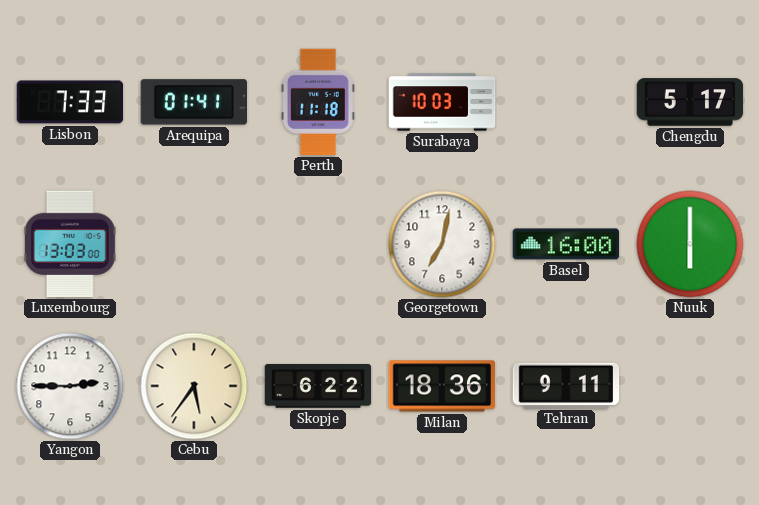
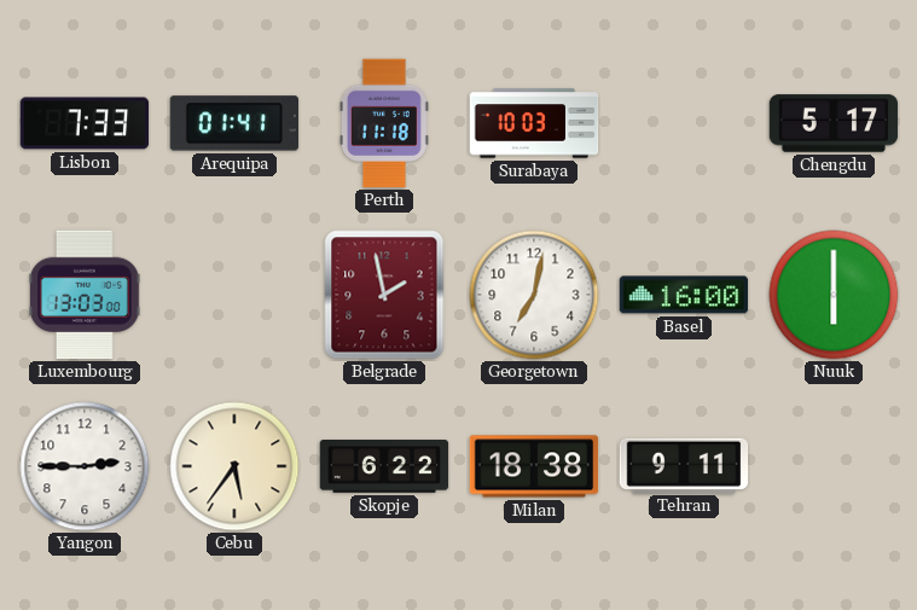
Belgrade: none -> 1:58
Milan: 18:36 -> 18:38
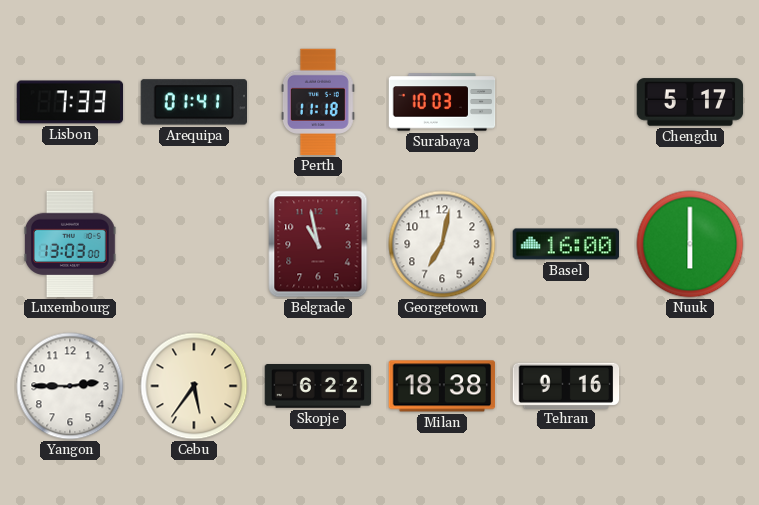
Belgrade: 1:58 -> 10:58
Tehran: 9:11 -> 9:16
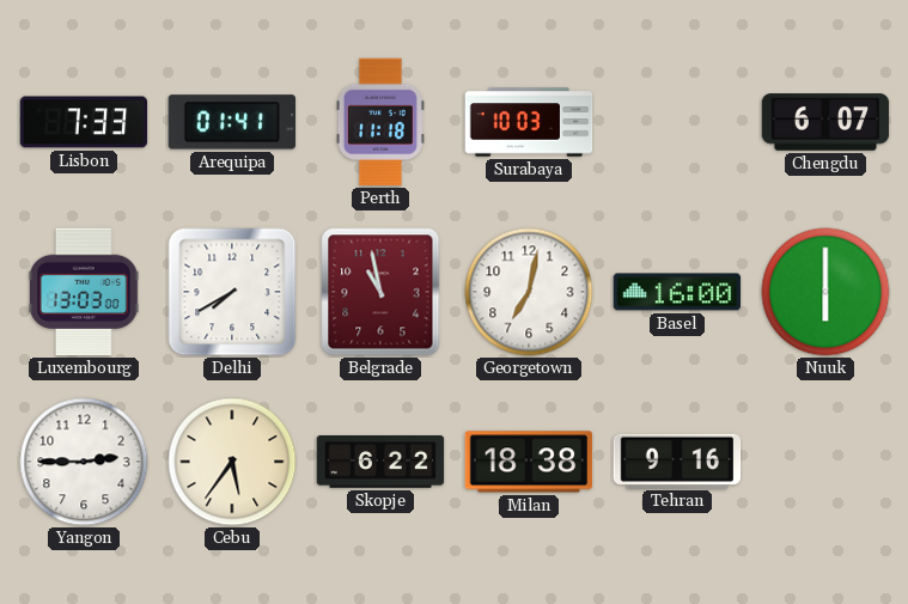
Chengdu: 5:17 -> 6:07
Delhi: none -> 7:40
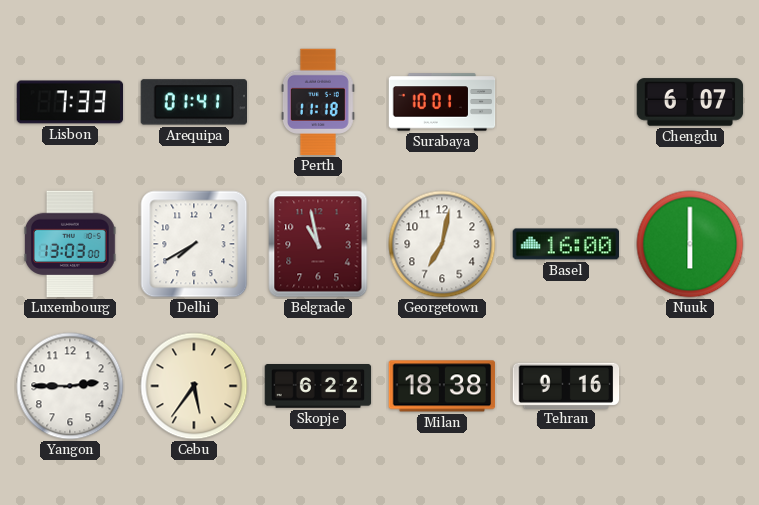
Surabaya: 10:03 -> 10:01
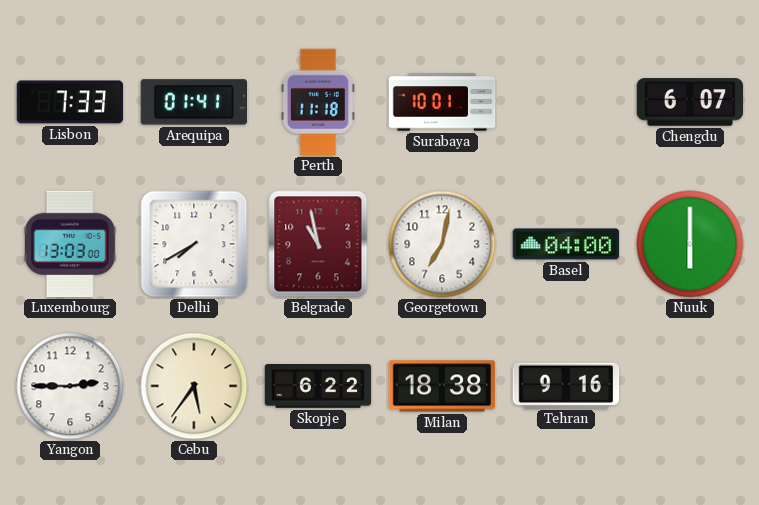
Basel: 16:00 -> 04:00
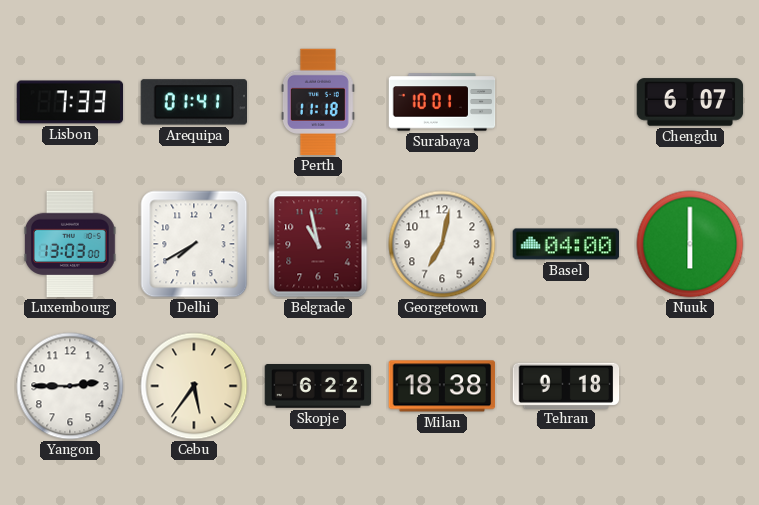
Tehran: 9:16 -> 9:18
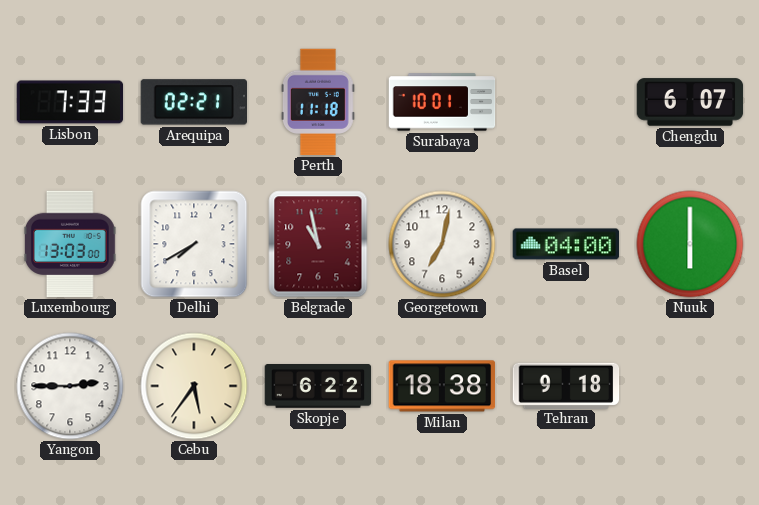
Arequipa: 01:41 -> 02:21
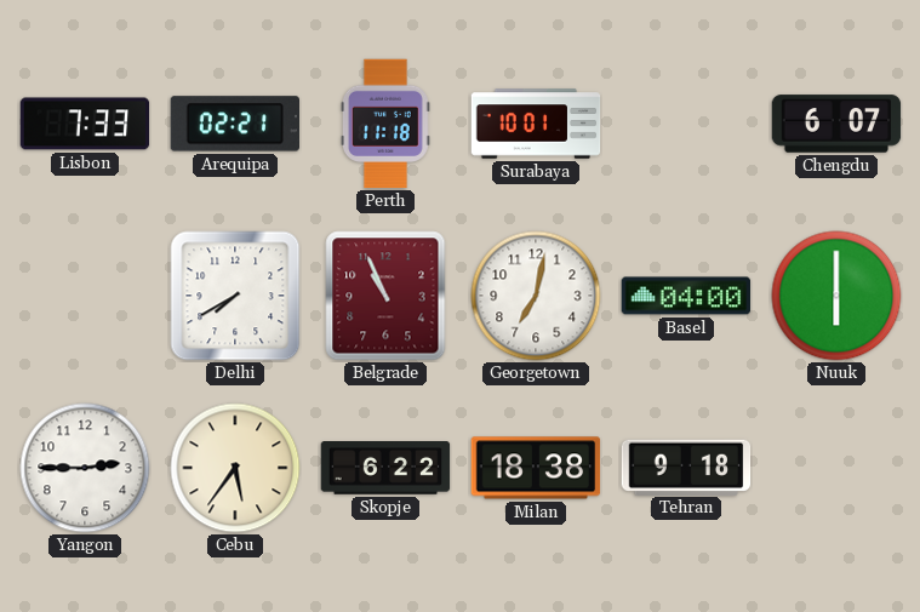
Luxembourg: 13:03 -> none
Belgrade: 10:58 -> 10:56
